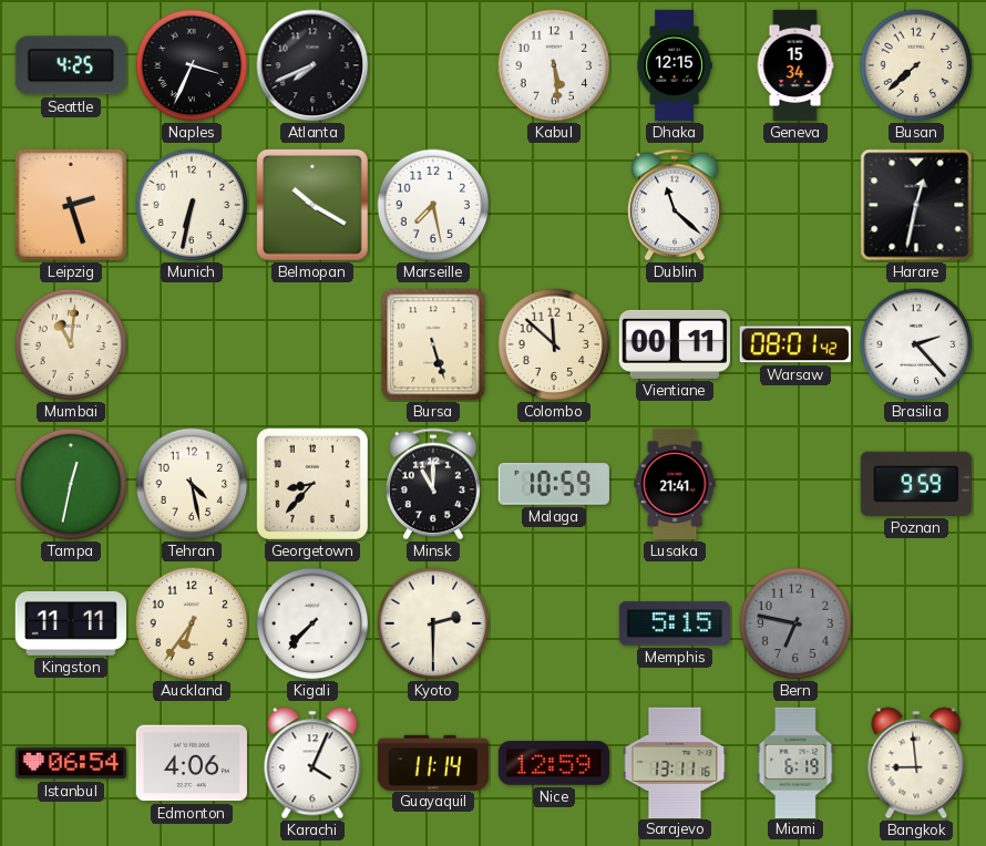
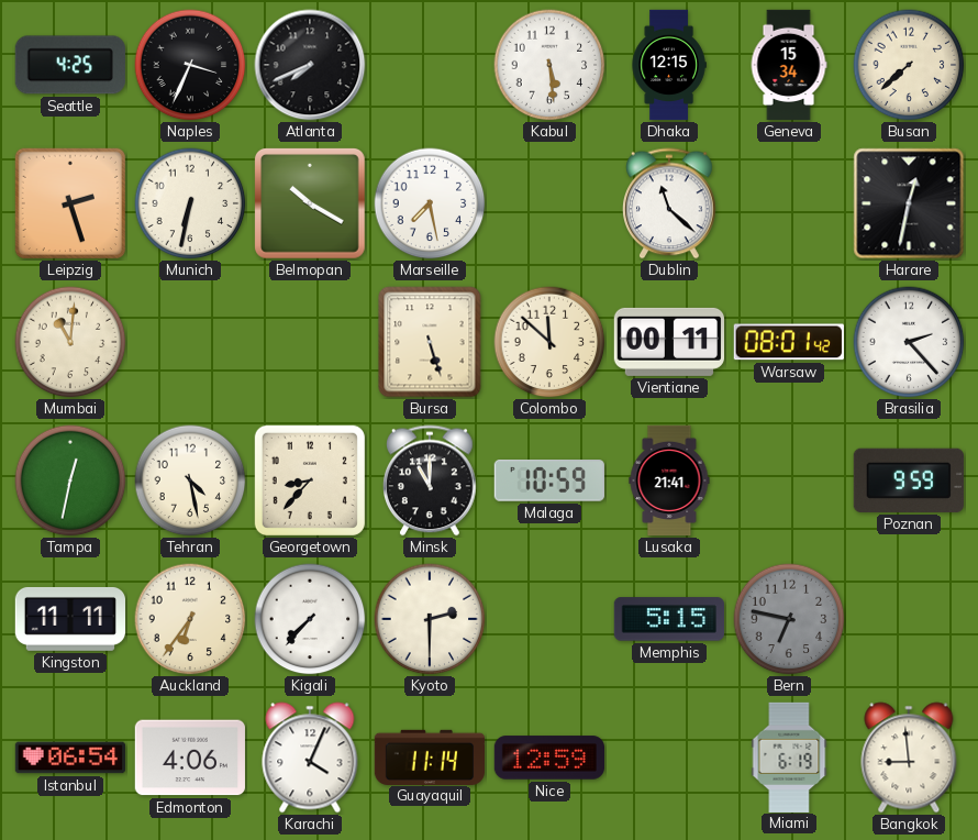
Sarajevo: 13:11 -> none
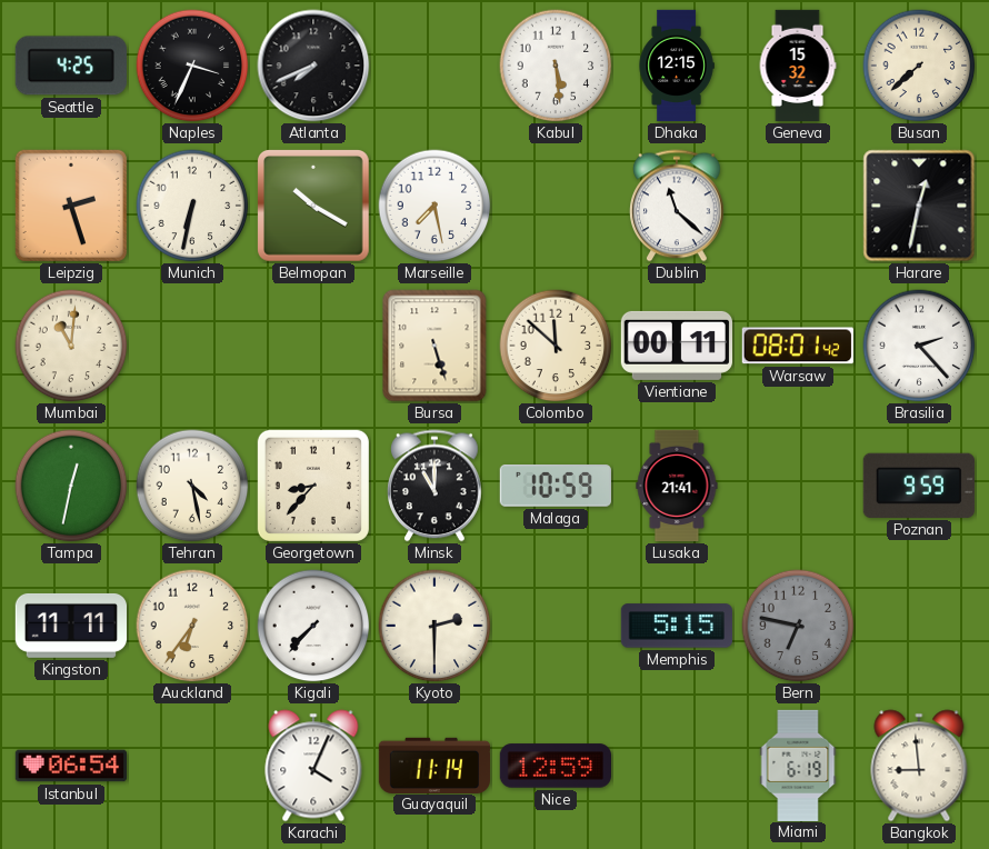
Geneva: 15:34 -> 15:32
Edmonton: 4:06 -> none
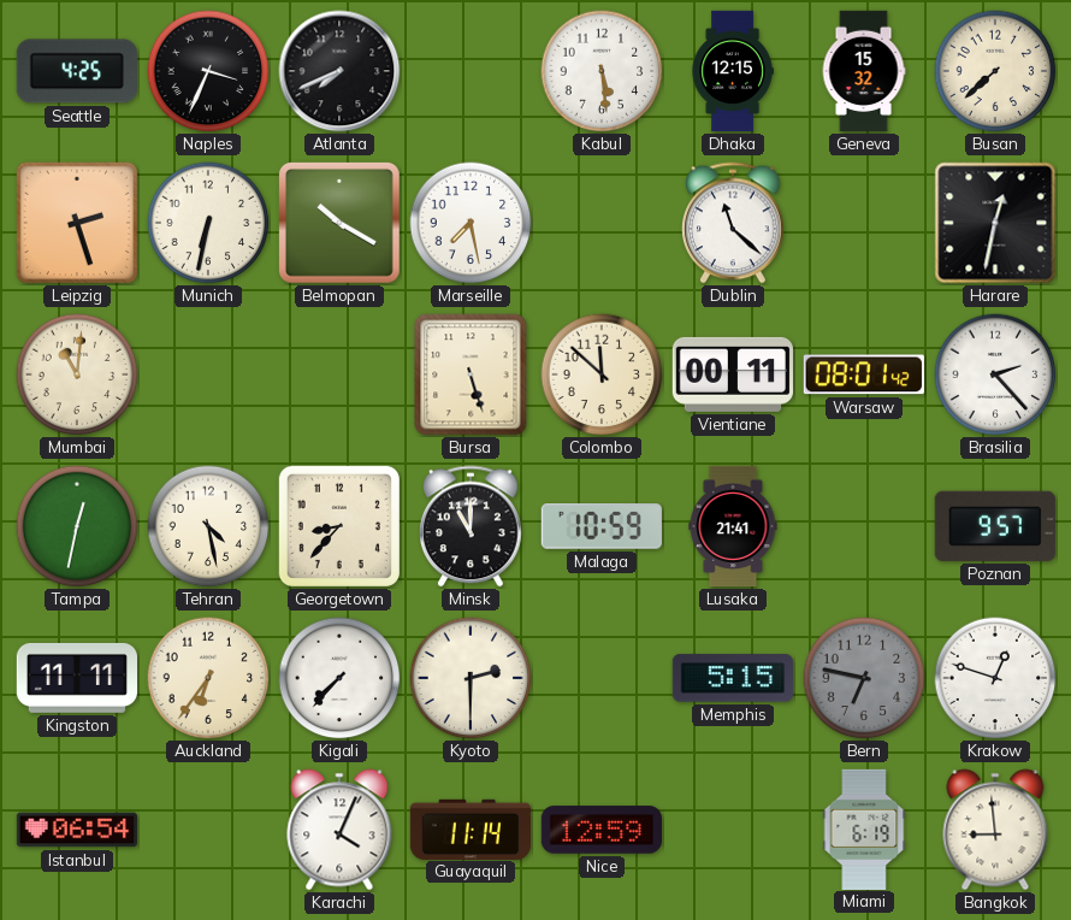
Poznan: 9:59 -> 9:57
Krakow: none -> 12:48
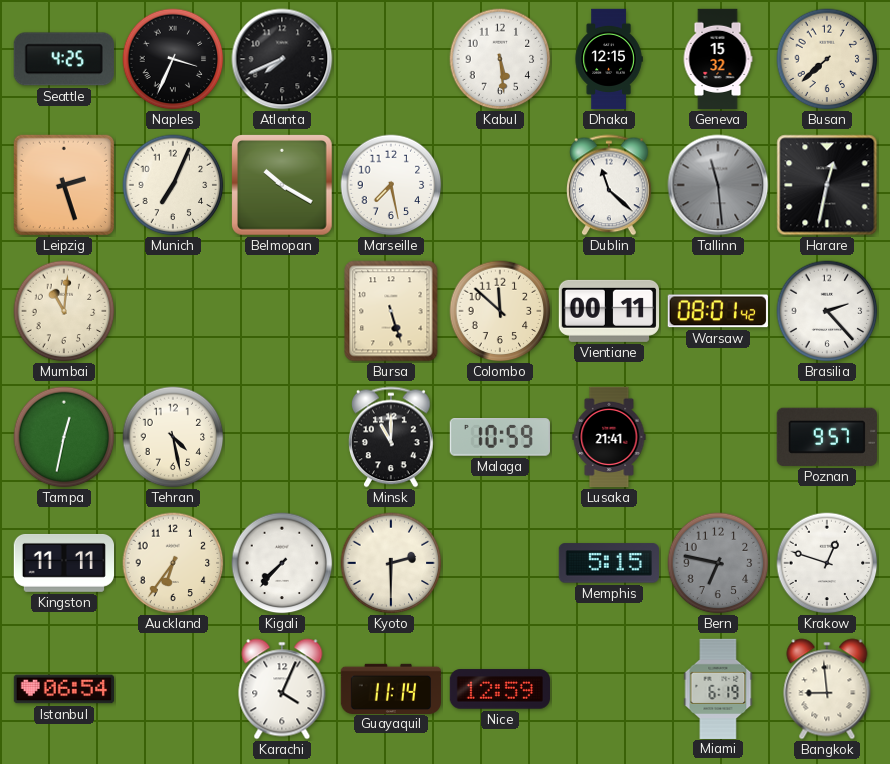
Munich: 6:32 -> 7:04
Tallinn: none -> 11:29
Georgetown: 8:37 -> none
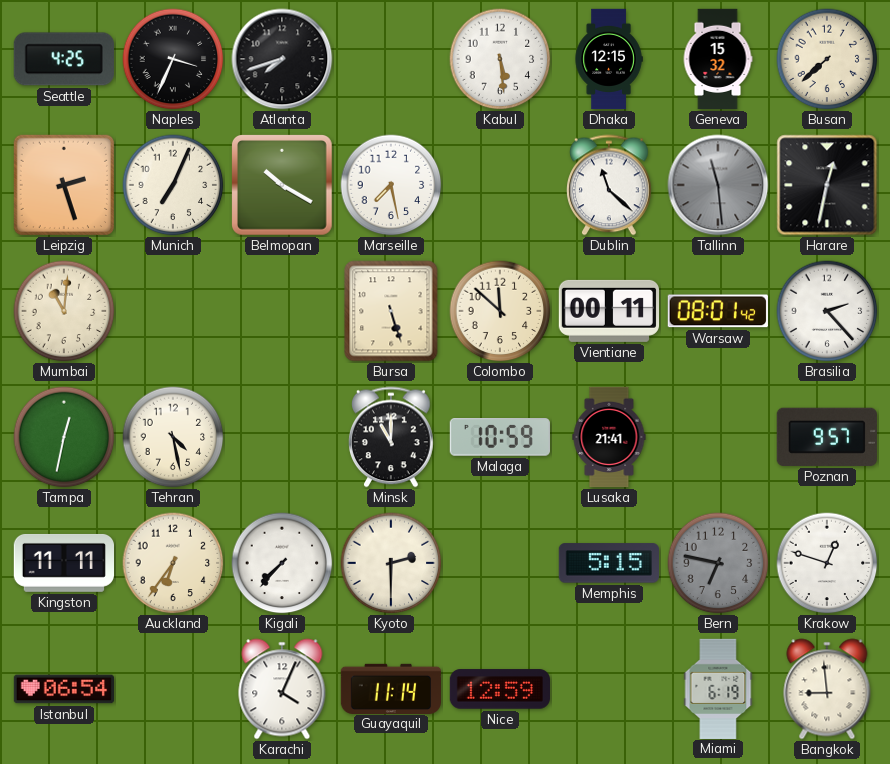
Atlanta: 7:41 -> 7:42
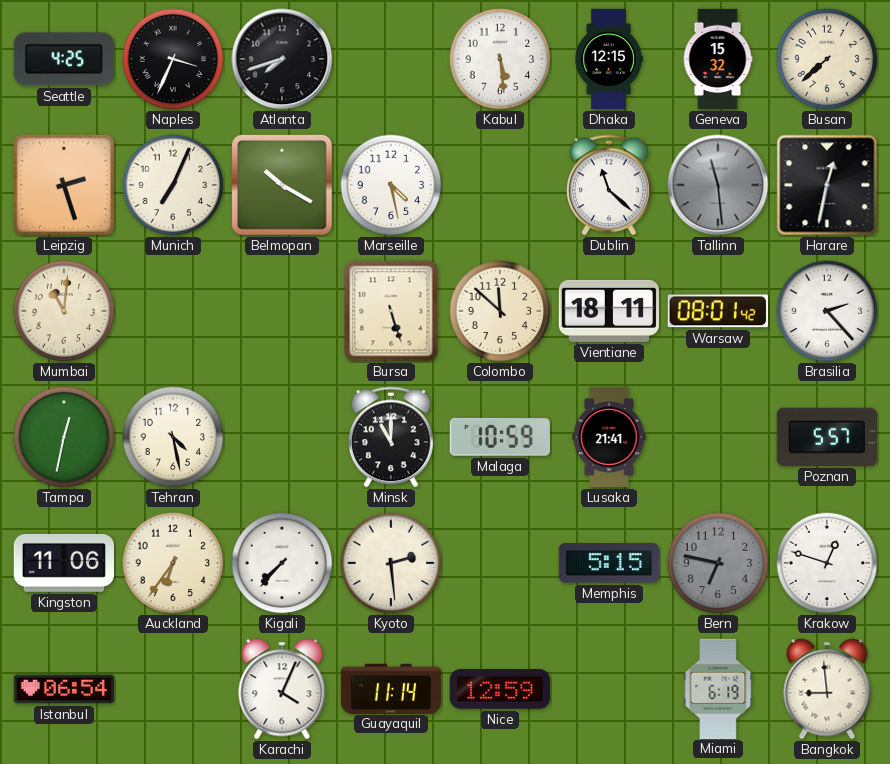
Marseille: 7:28 -> 4:28
Vientiane: 00:11 -> 18:11
Poznan: 9:57 -> 5:57
Kingston: 11:11 -> 11:06
Kyoto: 2:30 -> 2:29
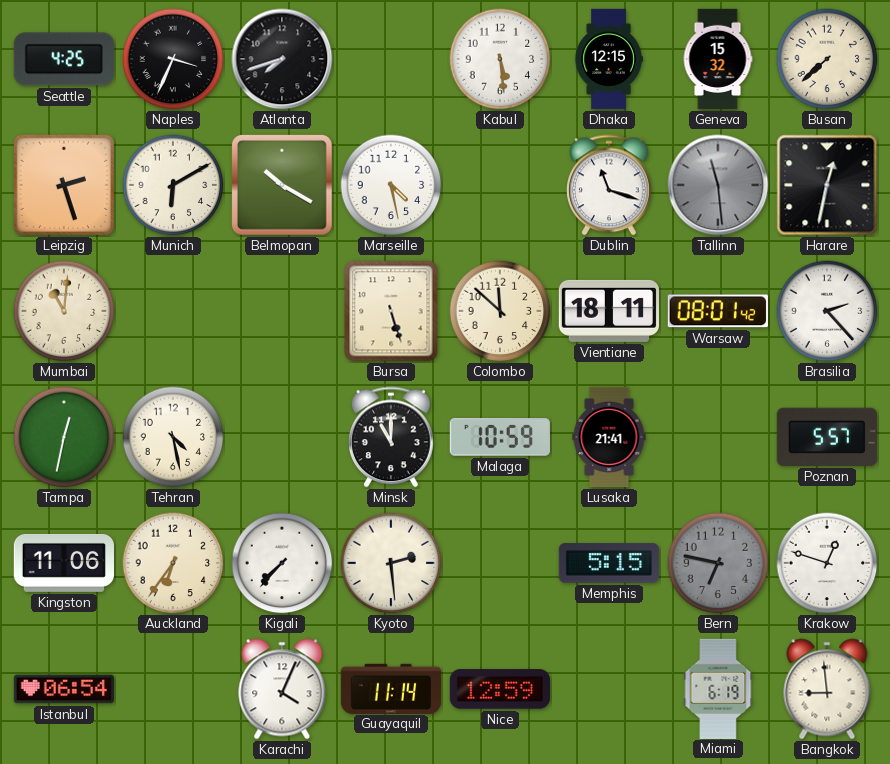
Munich: 7:04 -> 6:10
Dublin: 11:22 -> 11:18
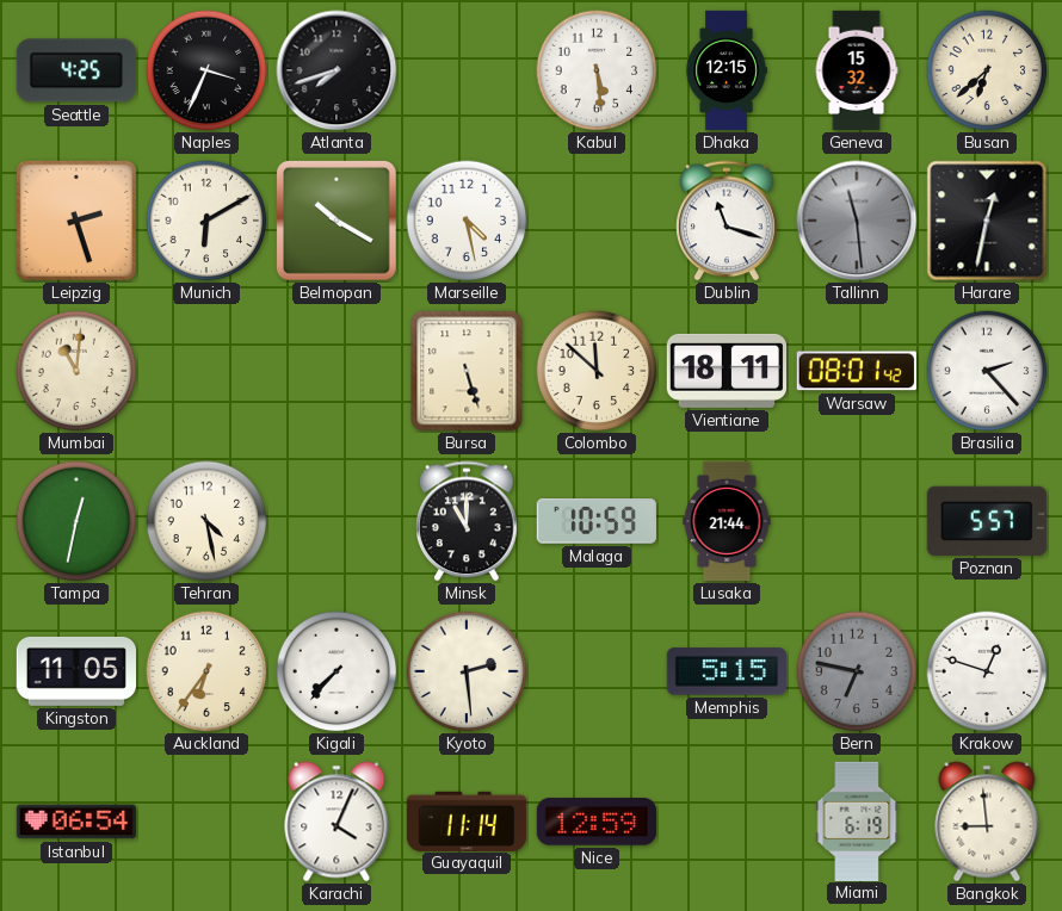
Busan: 7:38 -> 6:38
Lusaka: 21:41 -> 21:44
Kingston: 11:06 -> 11:05
